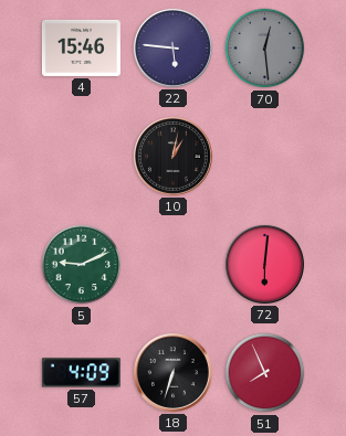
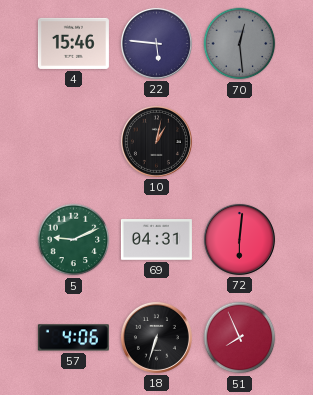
69: none -> 04:31
57: 4:09 -> 4:06
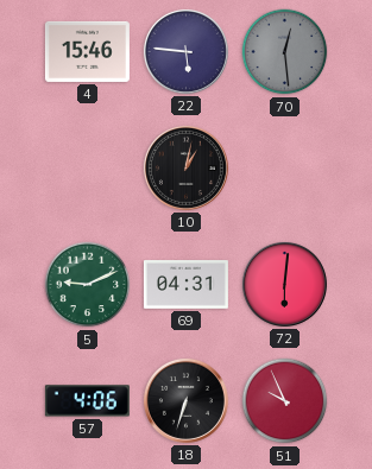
51: 7:56 -> 9:56
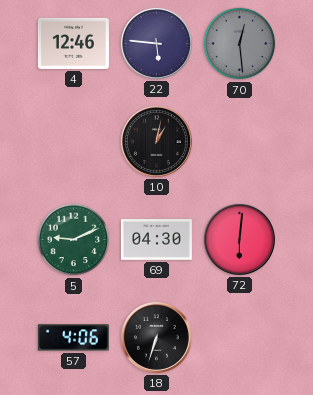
4: 15:46 -> 12:46
69: 04:31 -> 04:30
51: 9:56 -> none
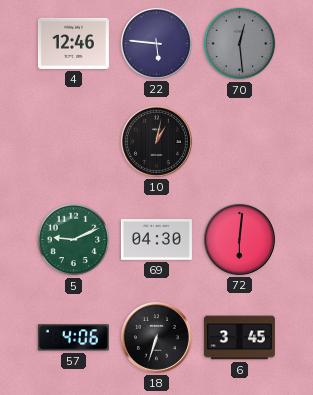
6: none -> 3:45
